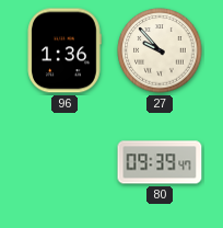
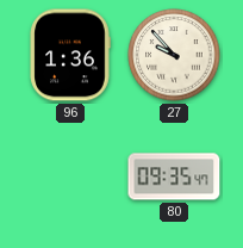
80: 09:39 -> 09:35
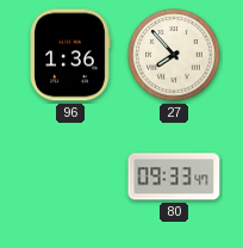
27: 9:53 -> 7:53
80: 09:35 -> 09:33
